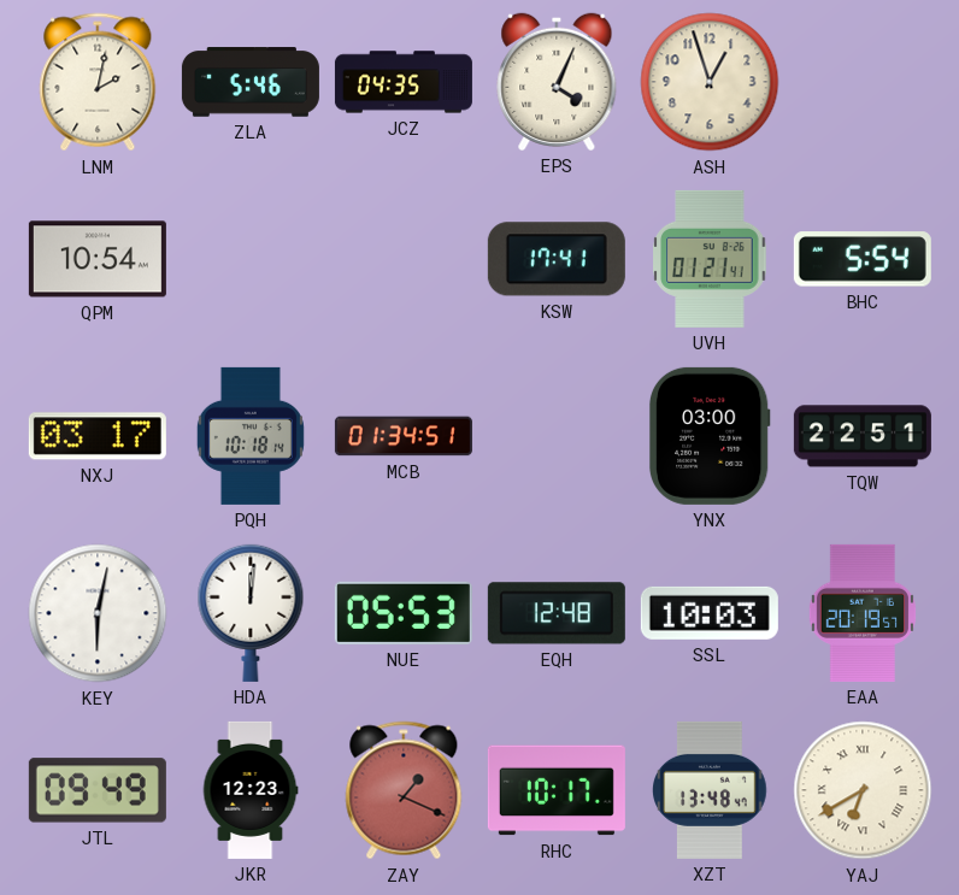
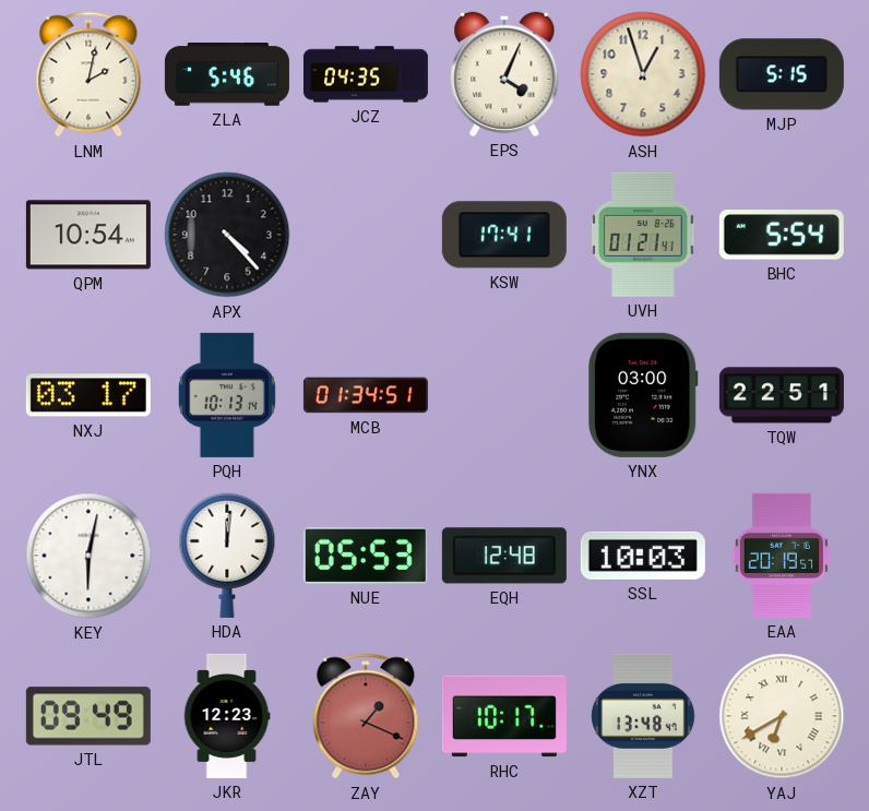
MJP: none -> 5:15
APX: none -> 4:23
PQH: 10:18 -> 10:13
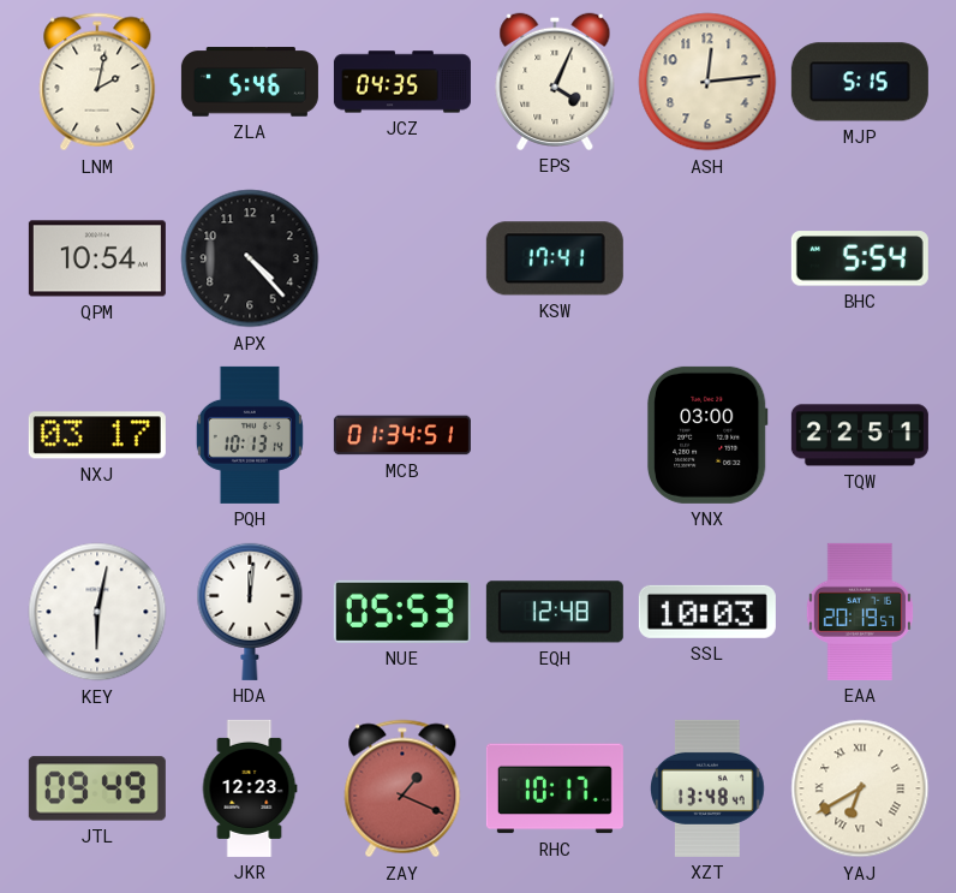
ASH: 12:57 -> 12:14
UVH: 01:21 -> none
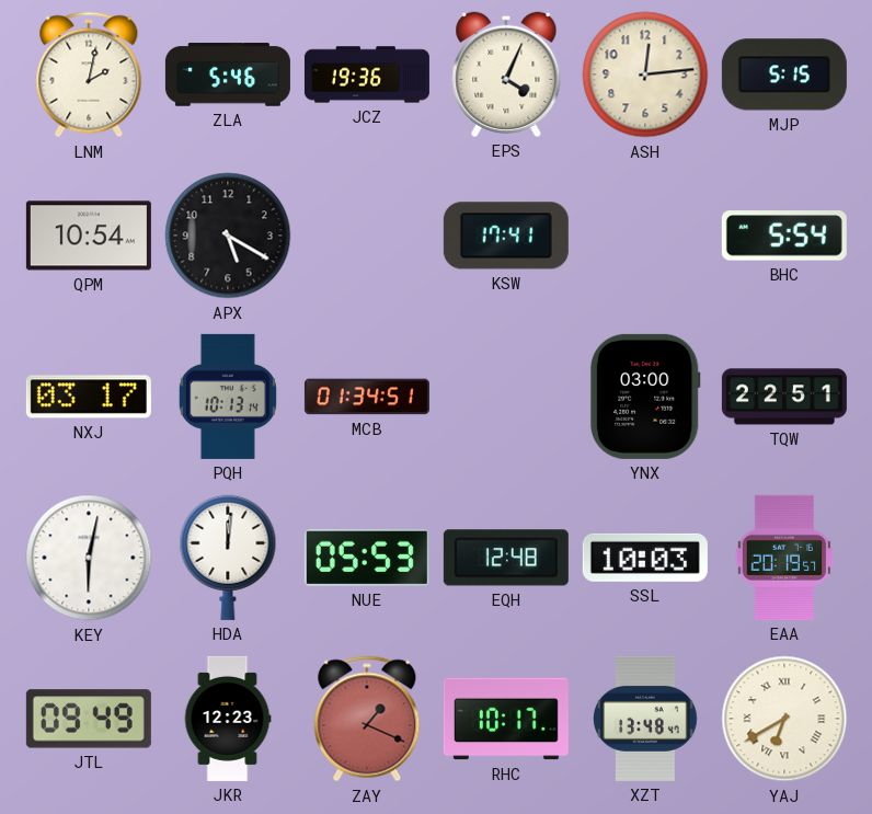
JCZ: 04:35 -> 19:36
APX: 4:23 -> 5:20
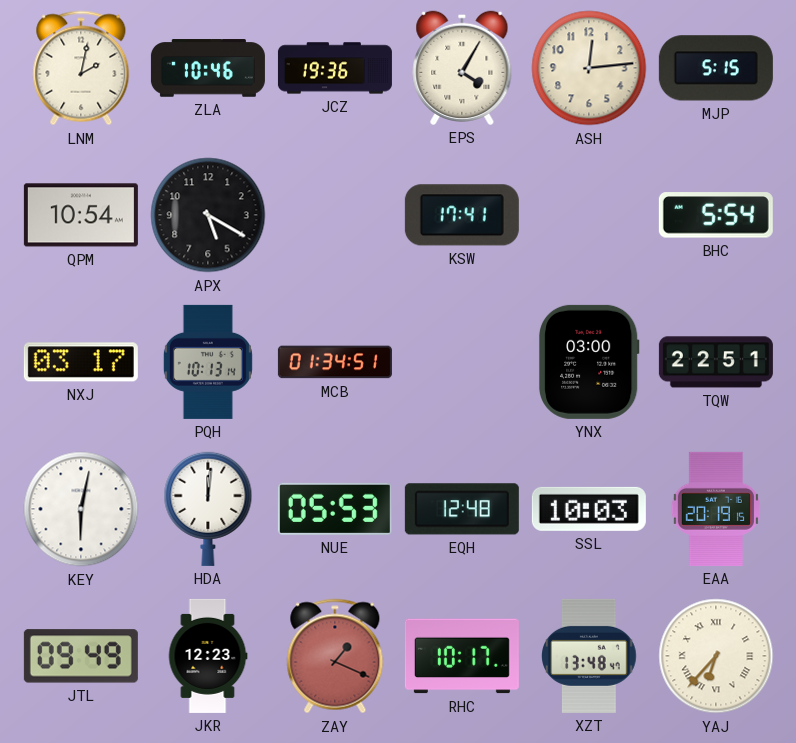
ZLA: 5:46 -> 10:46
EPS: 4:04 -> 4:05
EAA: 20:19:57 -> 20:19:15
YAJ: 6:40 -> 6:37
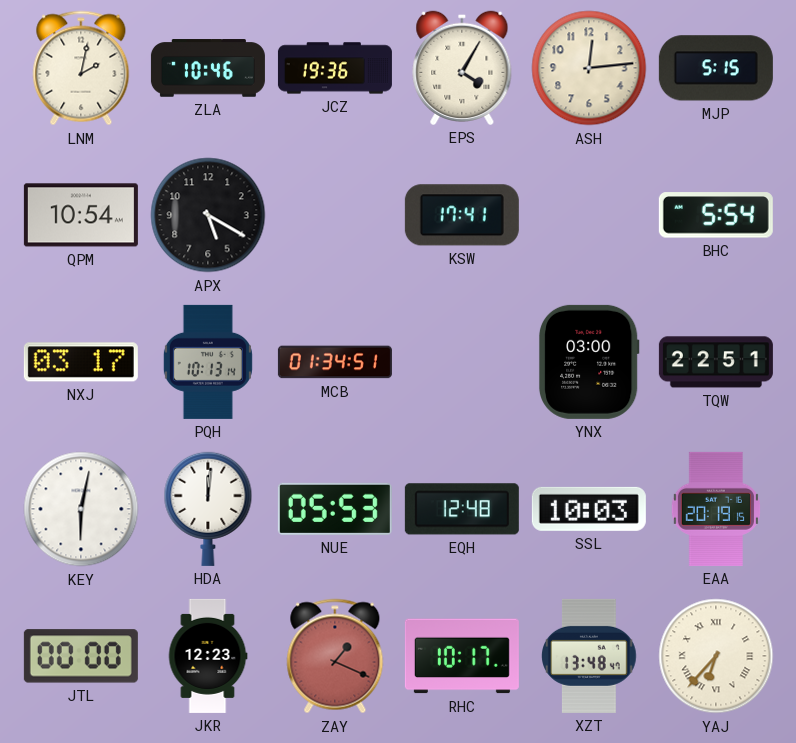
JTL: 09:49 -> 00:00
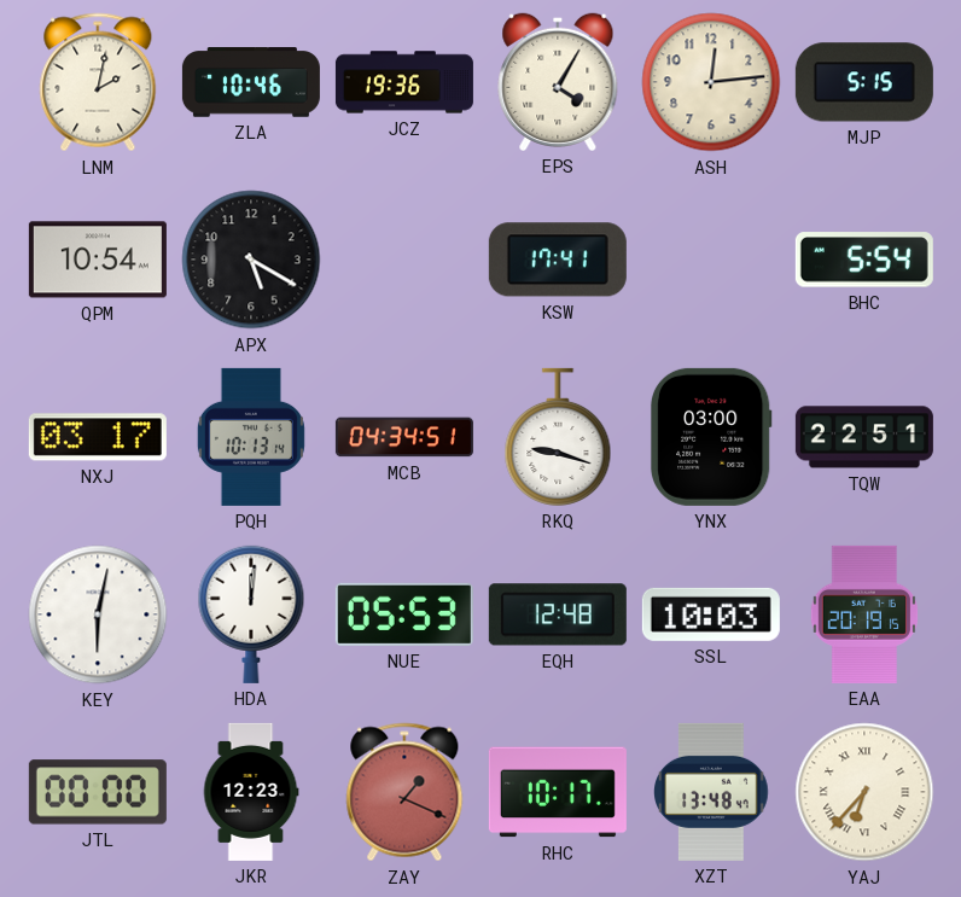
MCB: 01:34 -> 04:34
RKQ: none -> 9:18
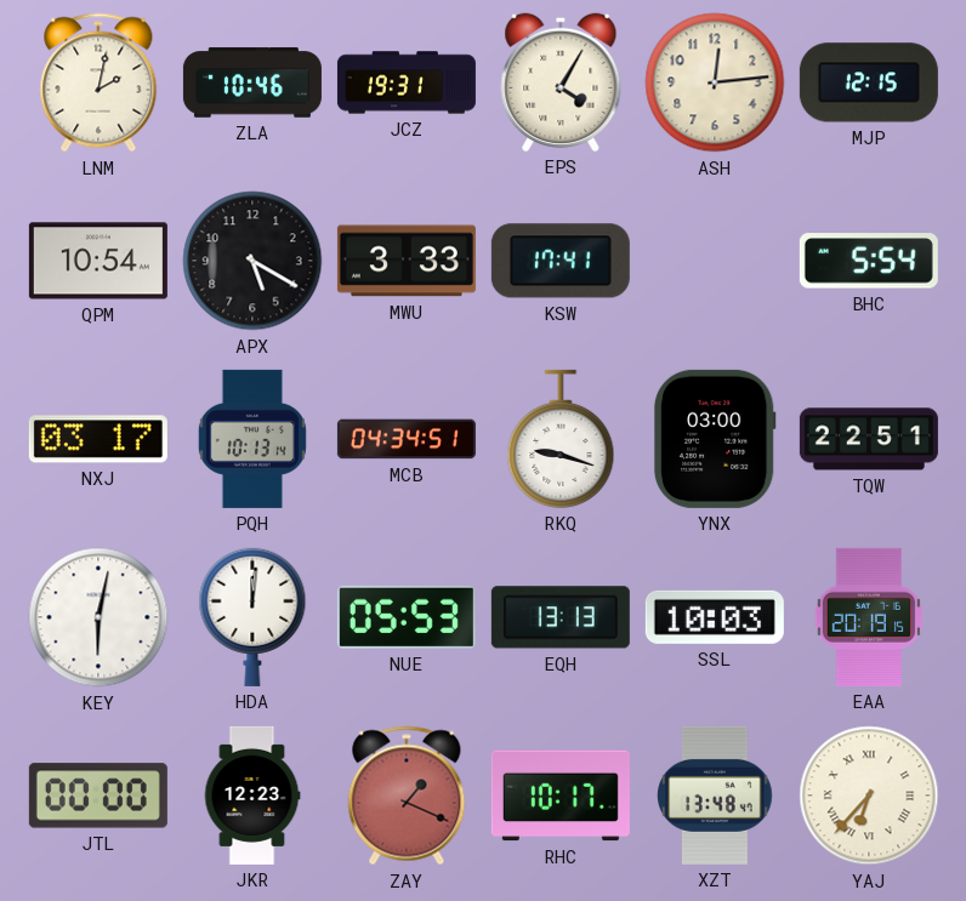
JCZ: 19:36 -> 19:31
MJP: 5:15 -> 12:15
MWU: none -> 3:33
EQH: 12:48 -> 13:13
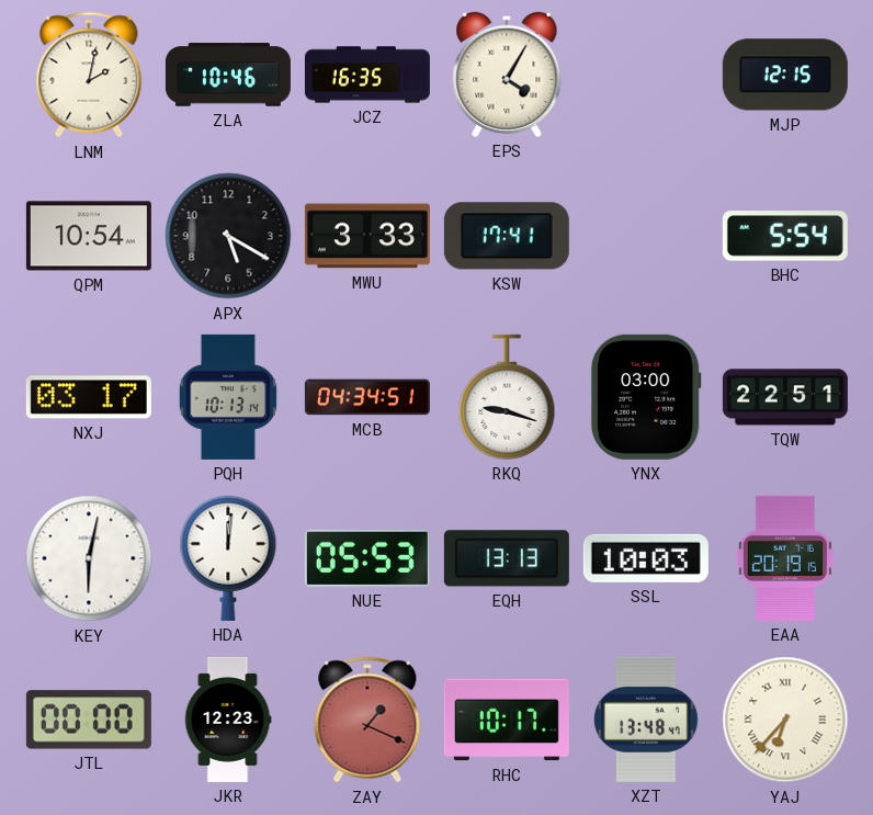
JCZ: 19:31 -> 16:35
ASH: 12:14 -> none
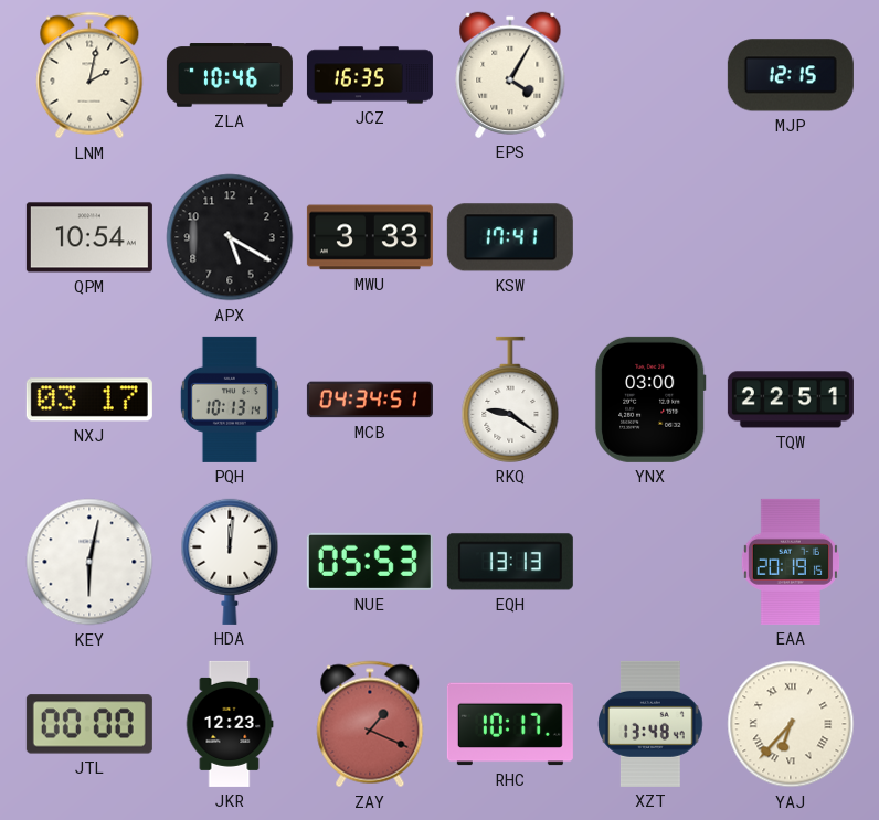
BHC: 5:54 -> none
RKQ: 9:18 -> 9:21
SSL: 10:03 -> none
